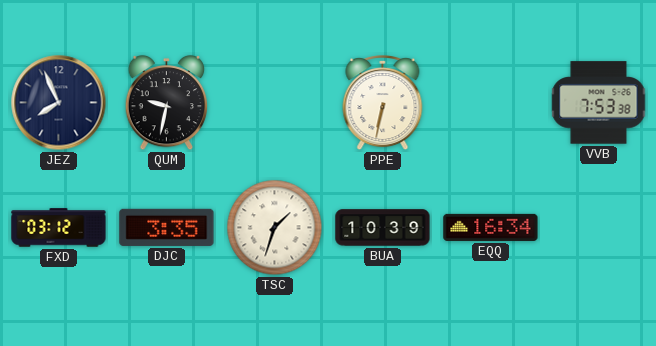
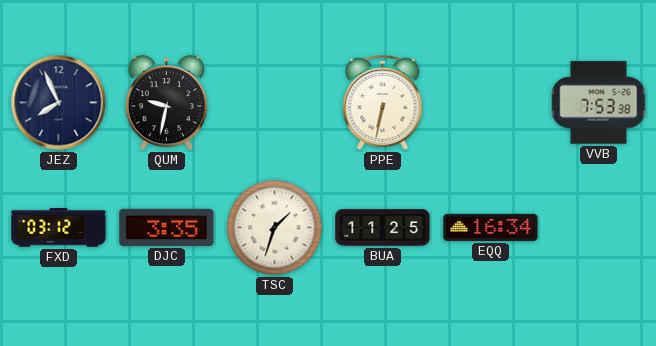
BUA: 10:39 -> 11:25
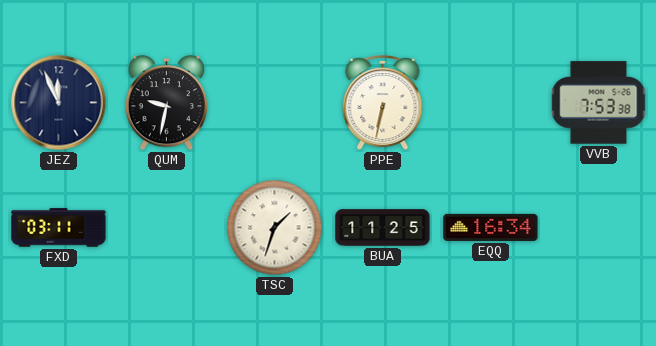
JEZ: 7:56 -> 11:56
FXD: 03:12 -> 03:11
DJC: 3:35 -> none
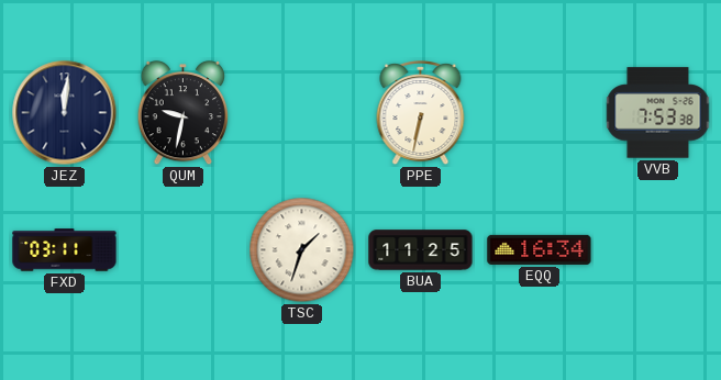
JEZ: 11:56 -> 12:01
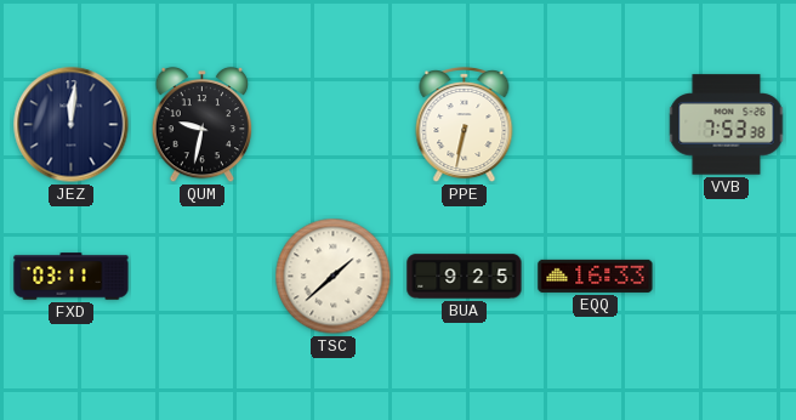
TSC: 1:33 -> 1:38
BUA: 11:25 -> 9:25
EQQ: 16:34 -> 16:33
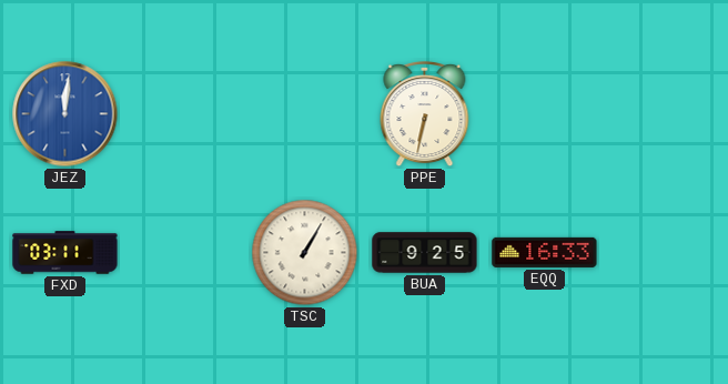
JEZ dial: navy -> blue
QUM: 9:32 -> none
VVB: 7:53 -> none
TSC: 1:38 -> 1:05
